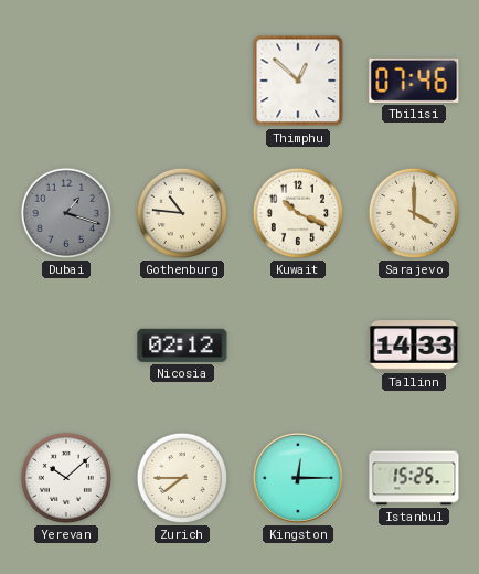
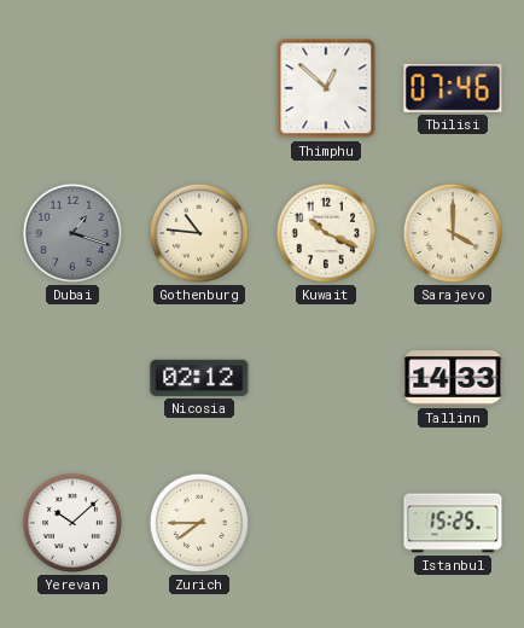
Kingston: 12:15 -> none
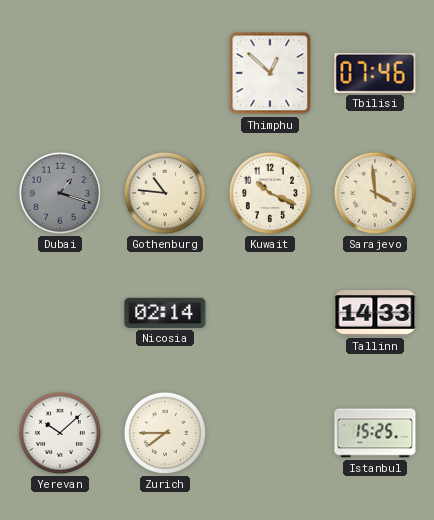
Sarajevo: 4:00 -> 3:59
Nicosia: 02:12 -> 02:14
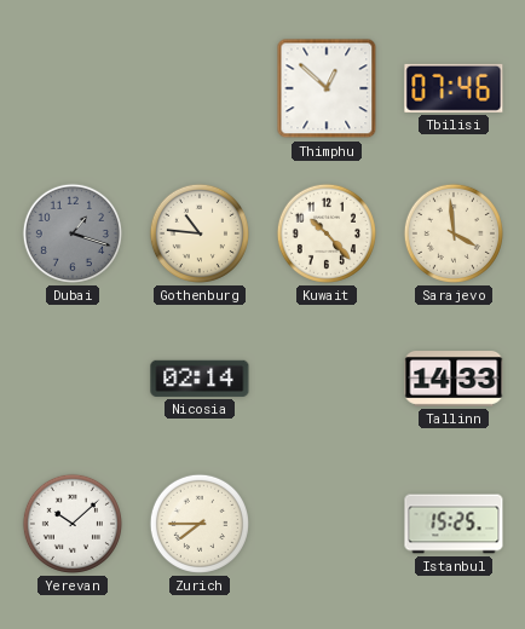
Kuwait: 10:19 -> 10:23
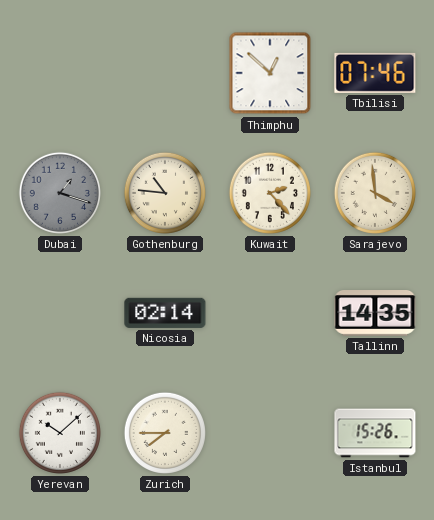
Kuwait: 10:23 -> 2:23
Tallinn: 14:33 -> 14:35
Istanbul: 15:25 -> 15:26
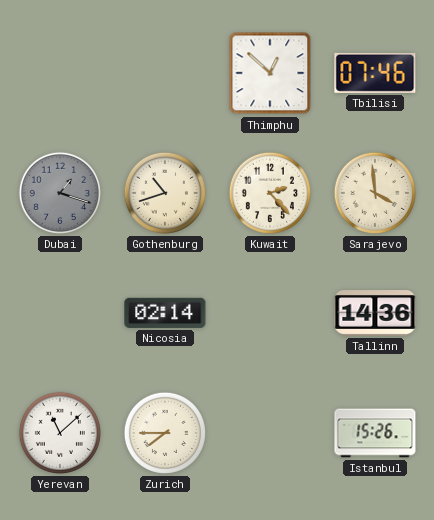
Gothenburg: 10:46 -> 10:42
Tallinn: 14:35 -> 14:36
Yerevan: 10:08 -> 11:08
